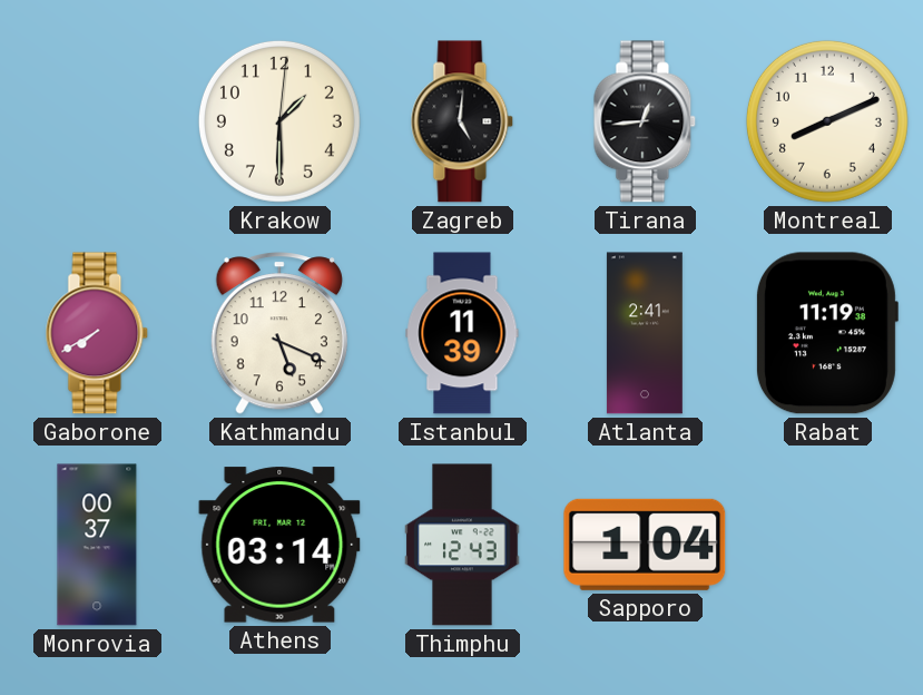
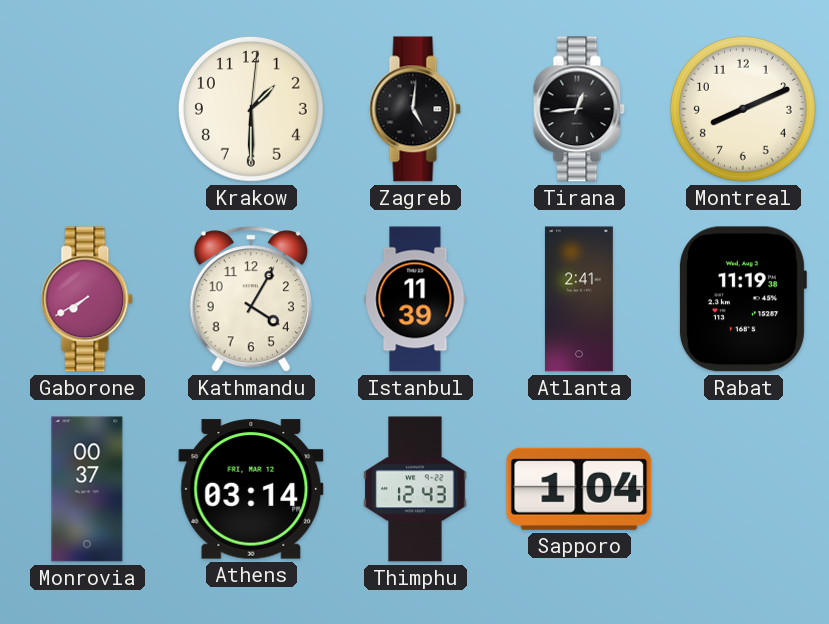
Kathmandu: 5:19 -> 4:05
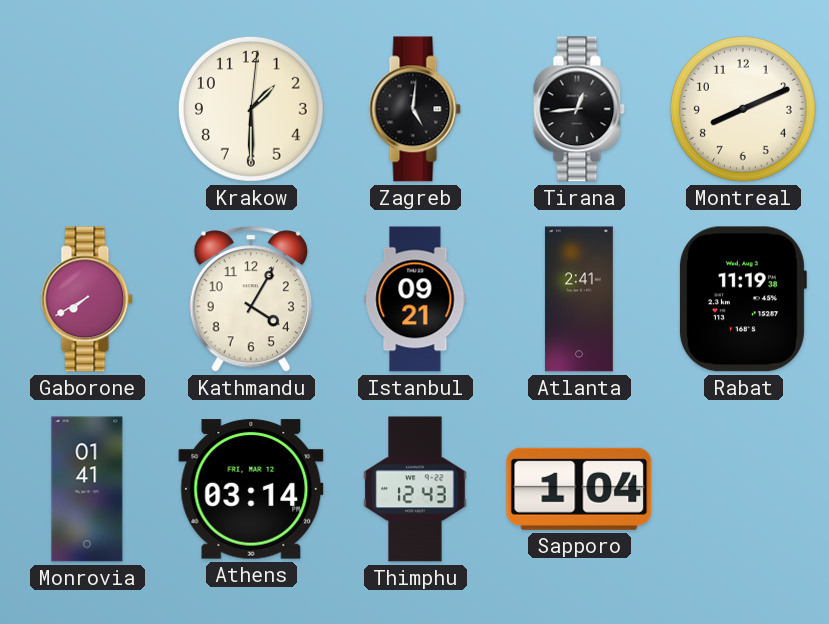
Istanbul: 11:39 -> 09:21
Monrovia: 00:37 -> 01:41
